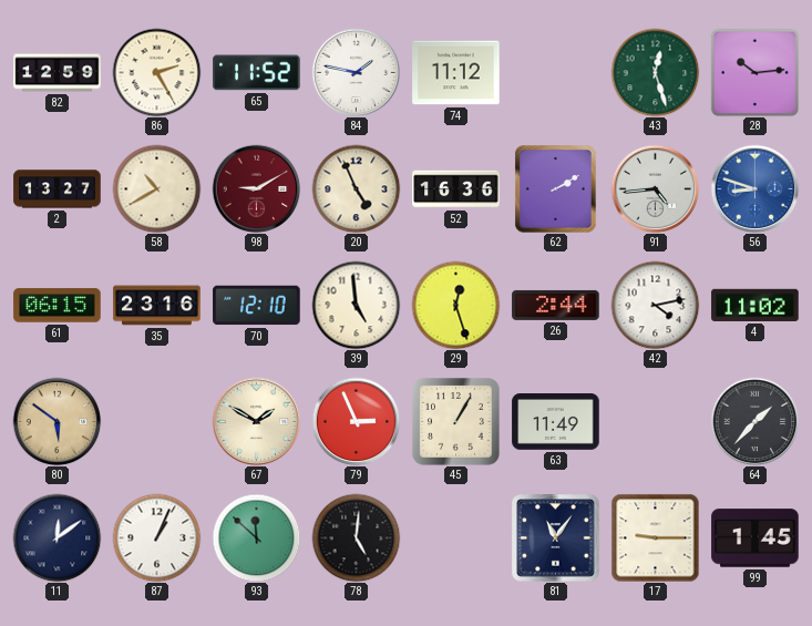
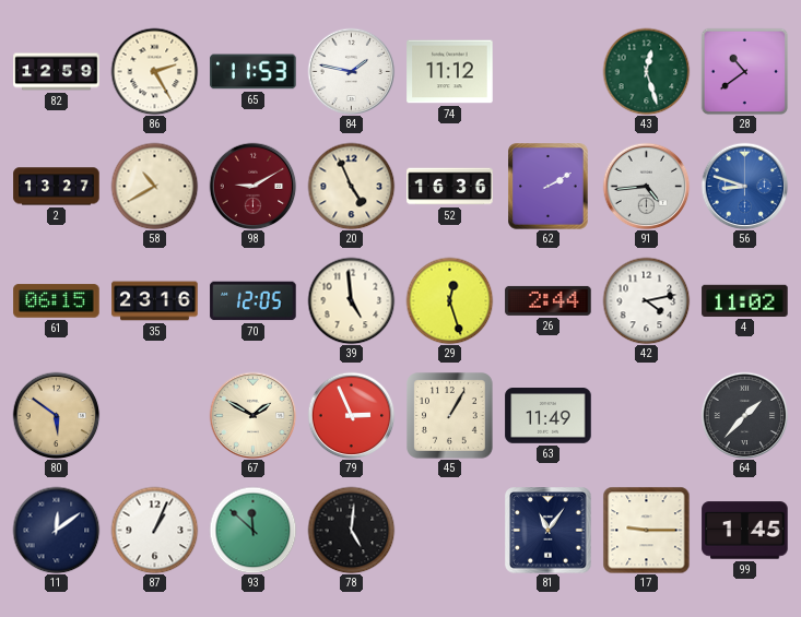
65: 11:52 -> 11:53
28: 10:14 -> 10:39
70: 12:10 -> 12:05
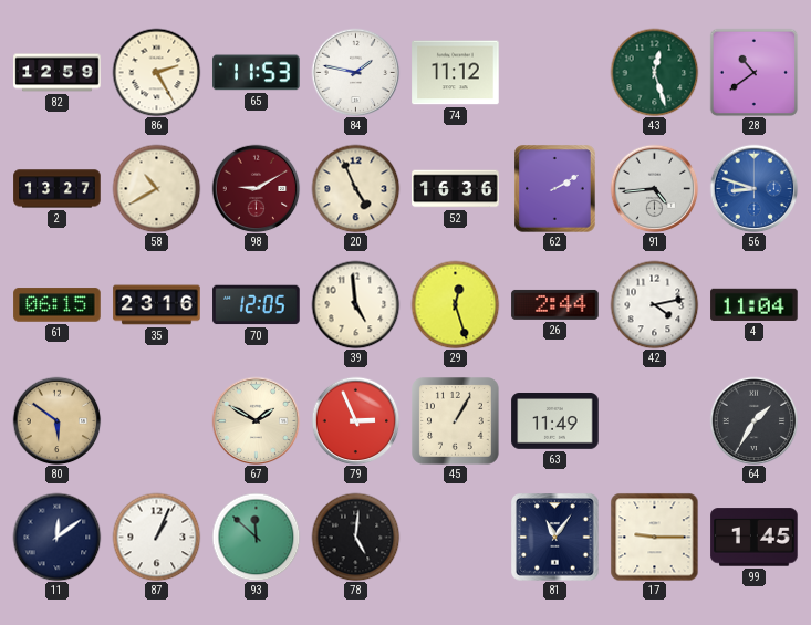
4: 11:02 -> 11:04
64: 1:37 -> 1:35
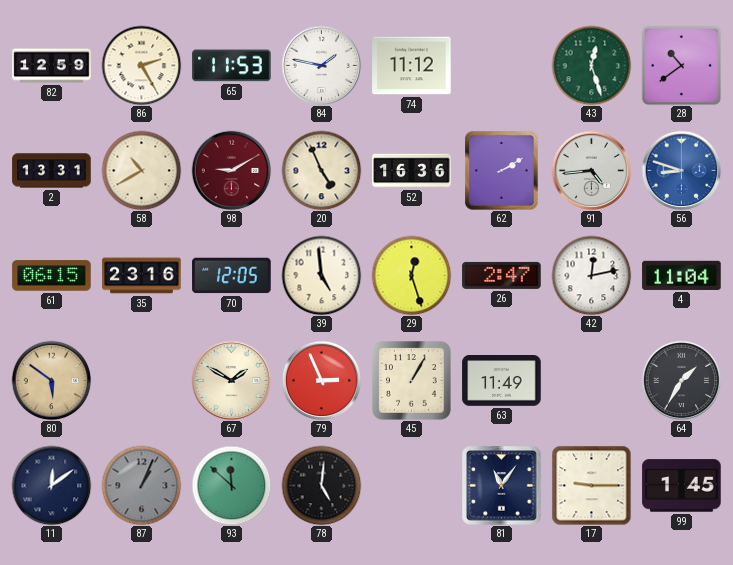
2: 13:27 -> 13:31
26: 2:44 -> 2:47
42: 4:13 -> 12:13
87 dial: white -> grey
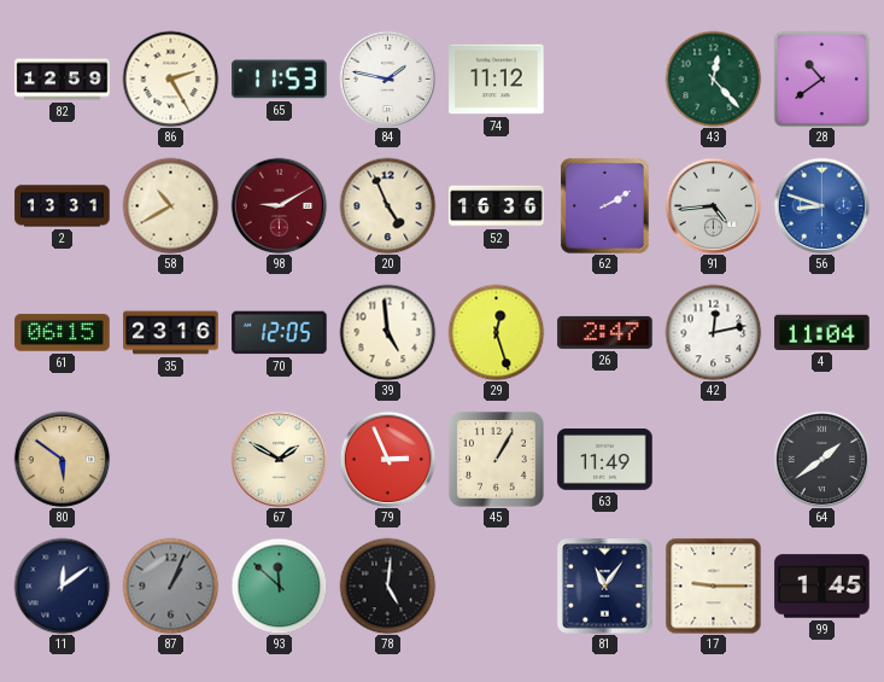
43: 12:27 -> 12:23
64: 1:35 -> 1:39
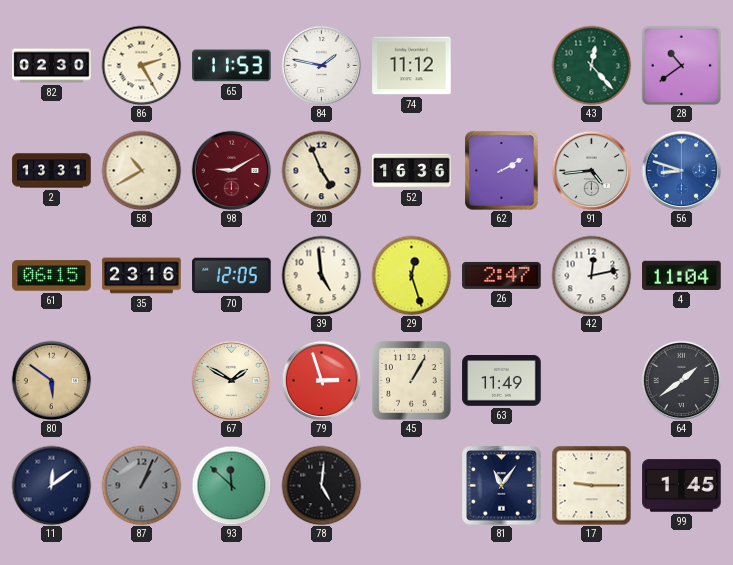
82: 12:59 -> 02:30
79: 2:56 -> 2:57
